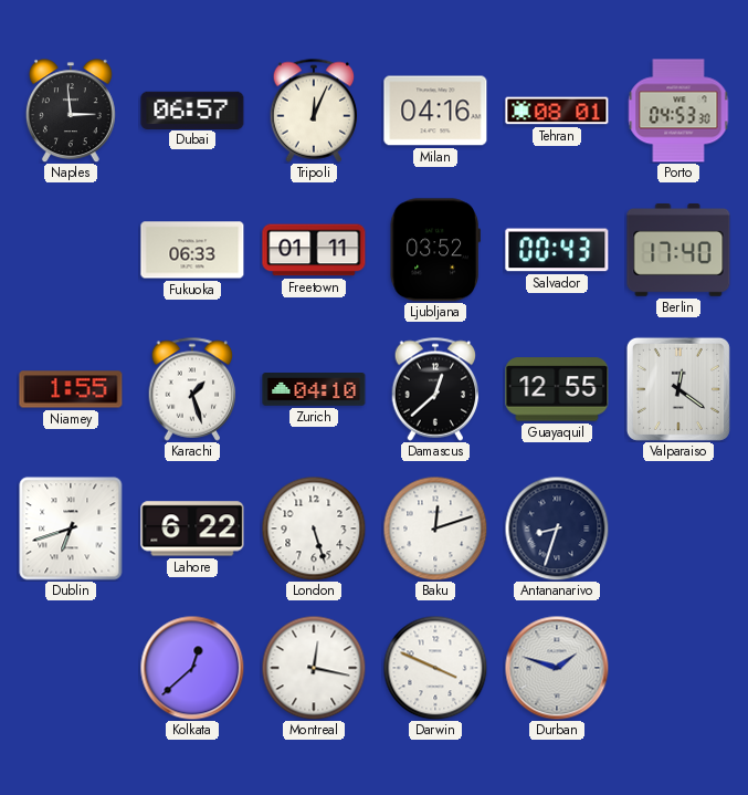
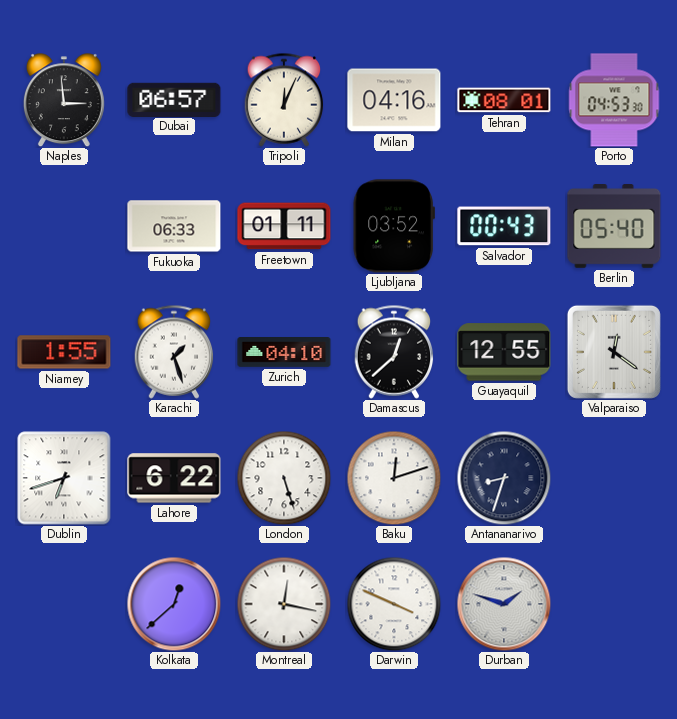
Berlin: 17:40 -> 05:40
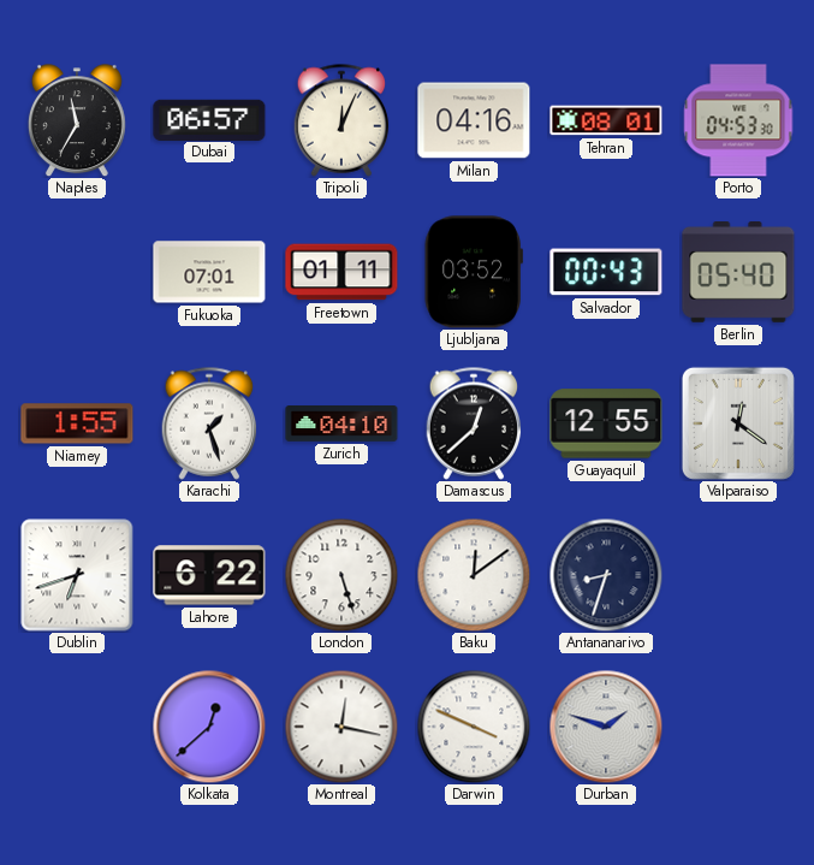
Naples: 2:59 -> 11:35
Fukuoka: 06:33 -> 07:01
Baku: 12:12 -> 12:09
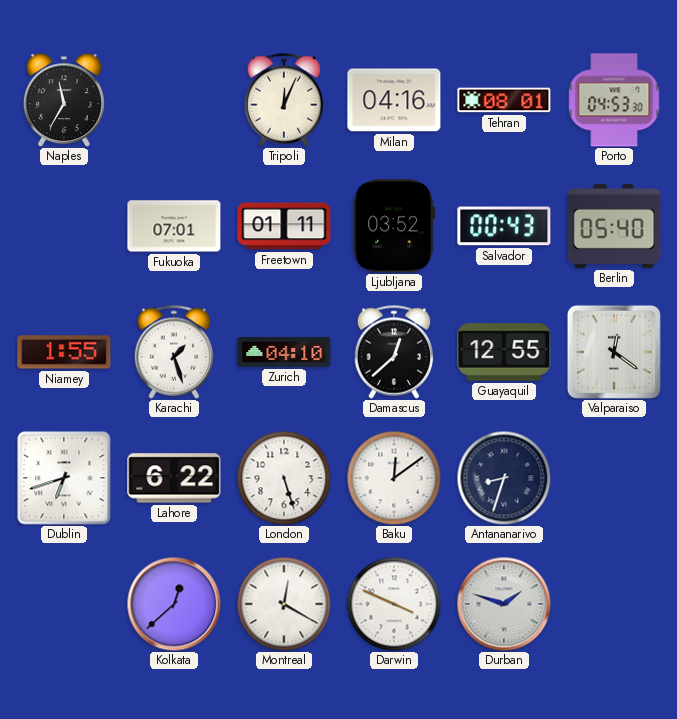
Dubai: 06:57 -> none
Montreal: 12:17 -> 12:20
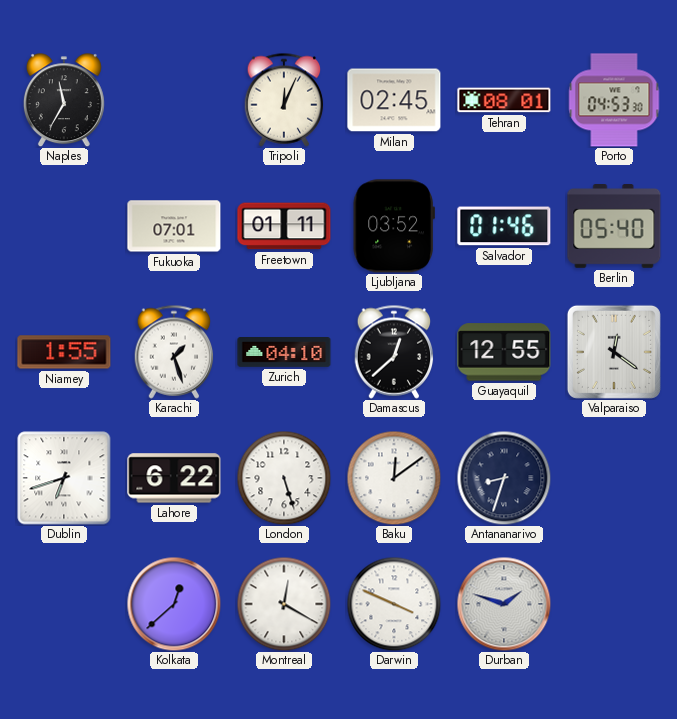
Milan: 04:16 -> 02:45
Salvador: 00:43 -> 01:46
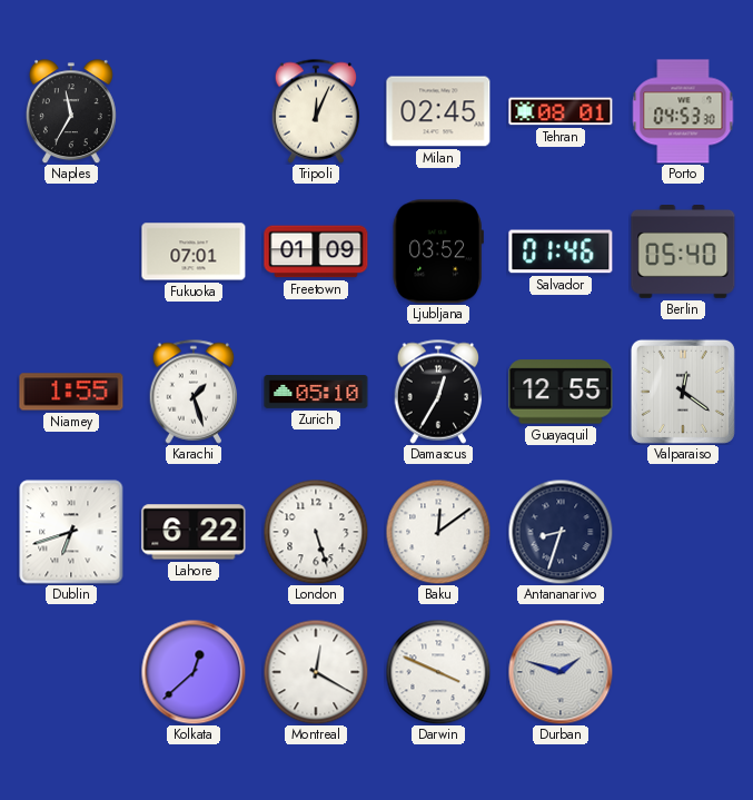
Freetown: 01:11 -> 01:09
Zurich: 04:10 -> 05:10
Damascus: 12:38 -> 12:35
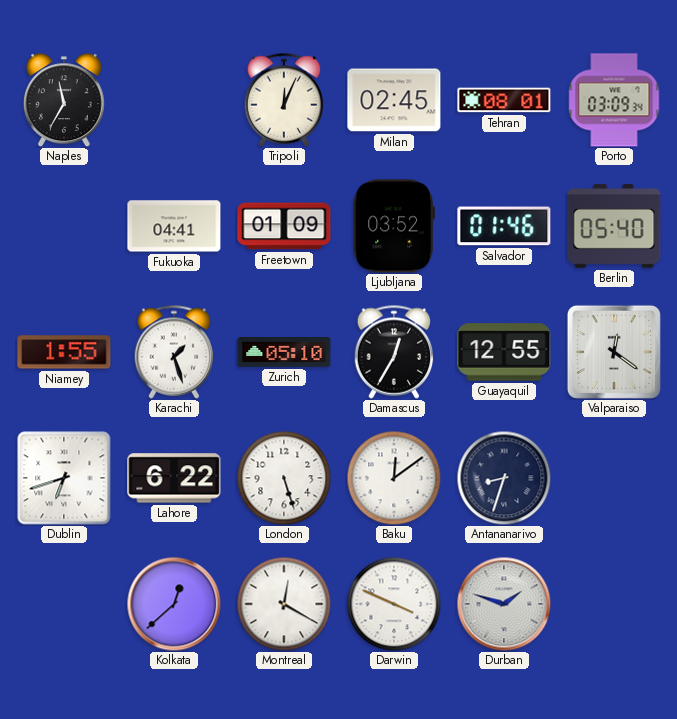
Porto: 04:53 -> 03:09
Fukuoka: 07:01 -> 04:41
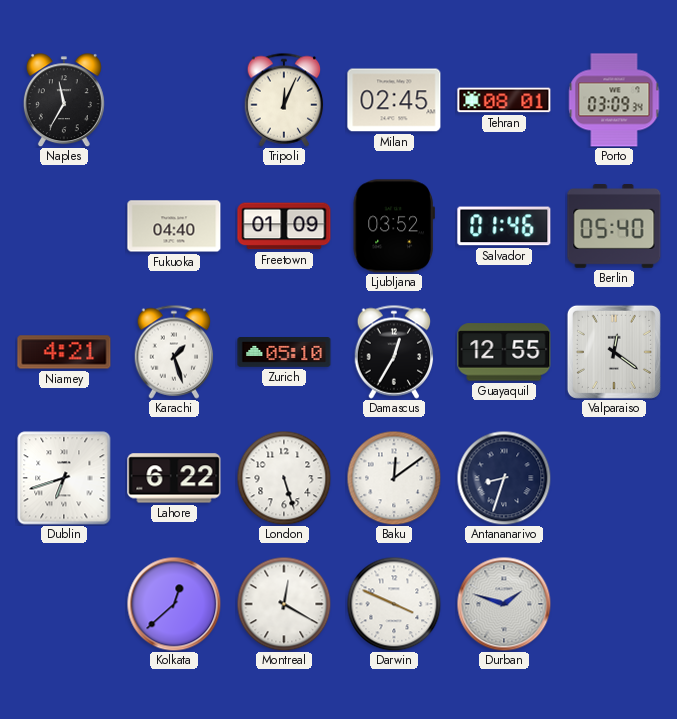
Fukuoka: 04:41 -> 04:40
Niamey: 1:55 -> 4:21
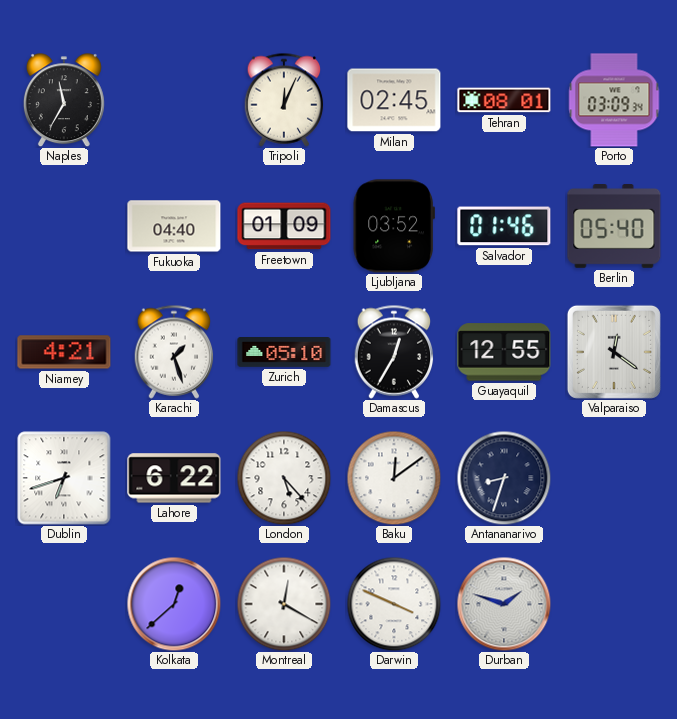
London: 5:27 -> 5:23
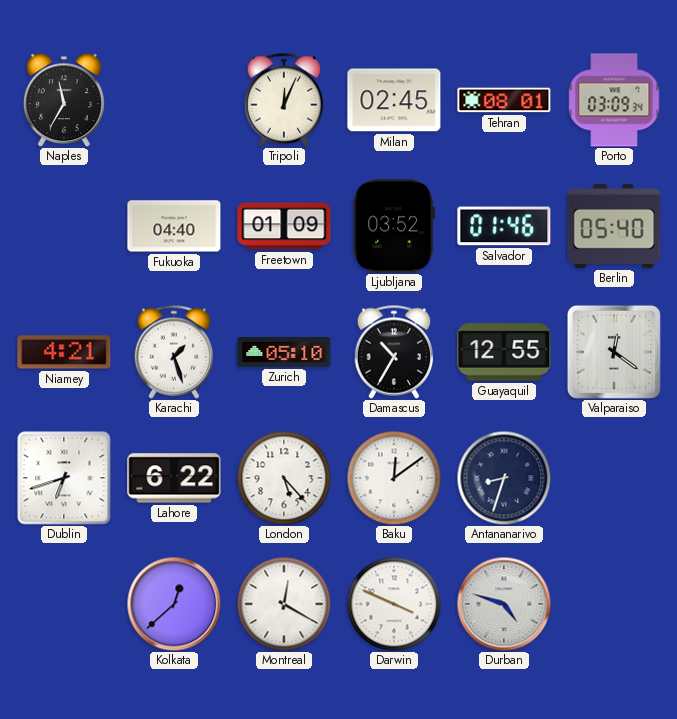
Damascus: 12:35 -> 10:35
Durban: 1:48 -> 4:48
